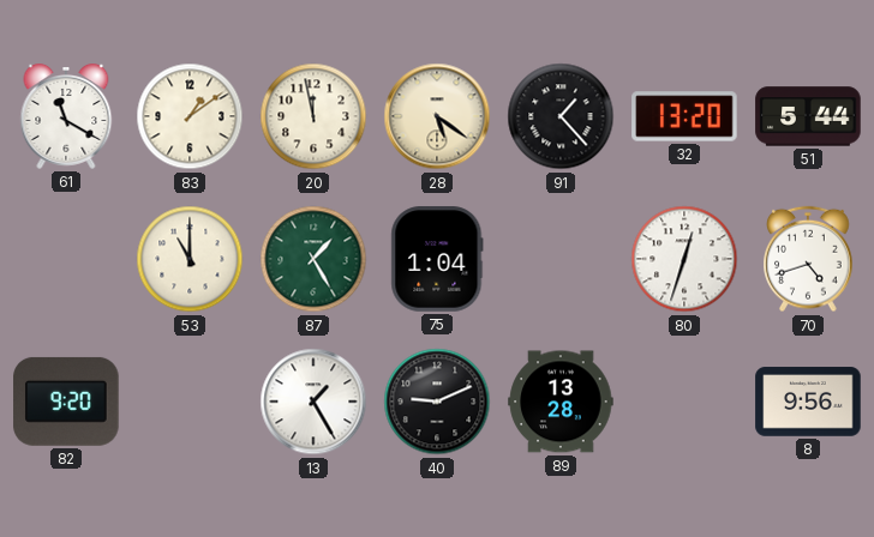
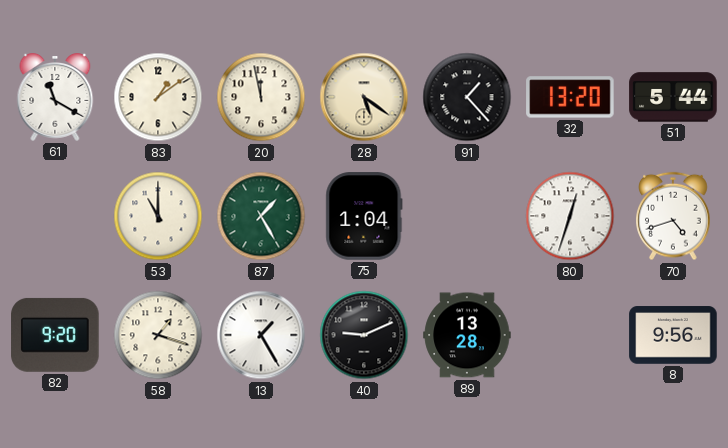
58: none -> 1:18
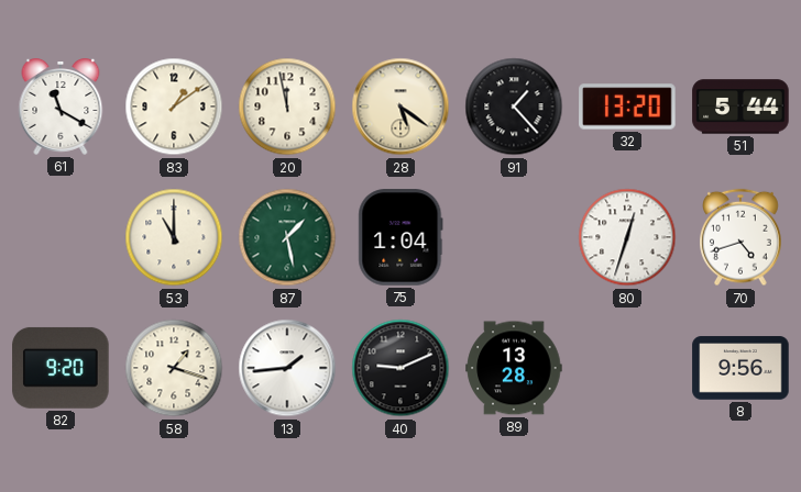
87: 1:25 -> 1:28
13: 1:25 -> 1:44
